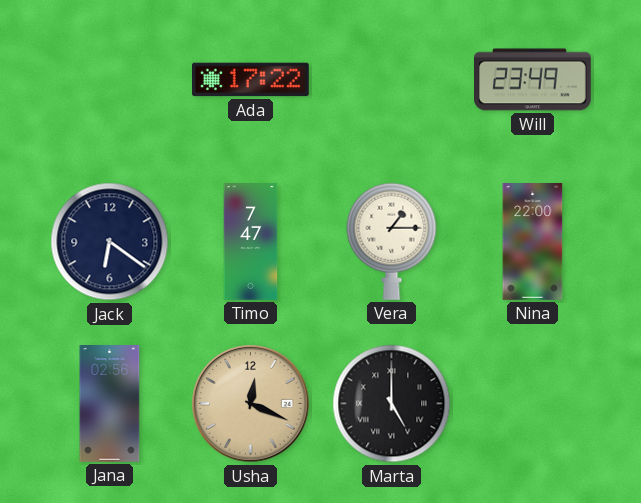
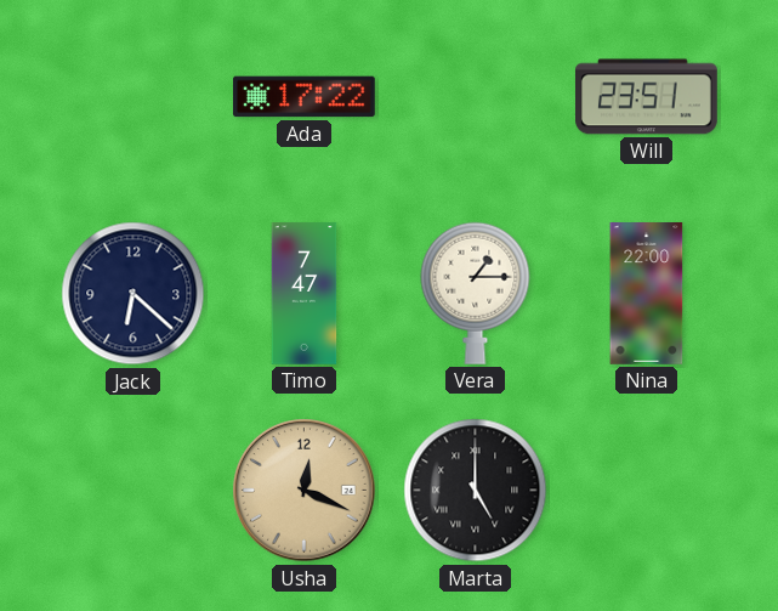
Will: 23:49 -> 23:51
Jack: 6:21 -> 6:22
Jana: 02:56 -> none
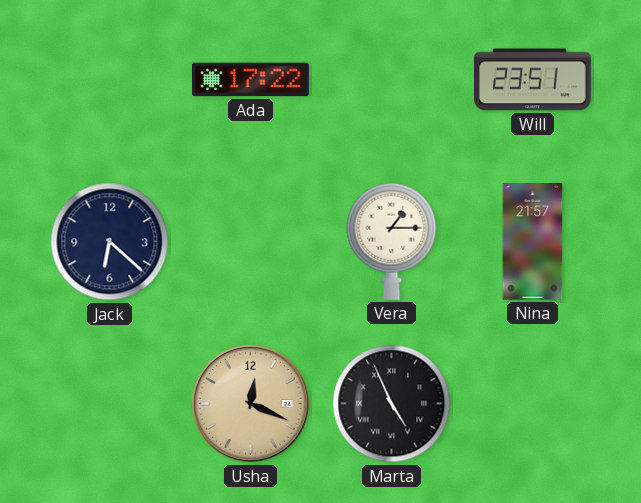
Timo: 7:47 -> none
Nina: 22:00 -> 21:57
Marta: 5:00 -> 4:56
